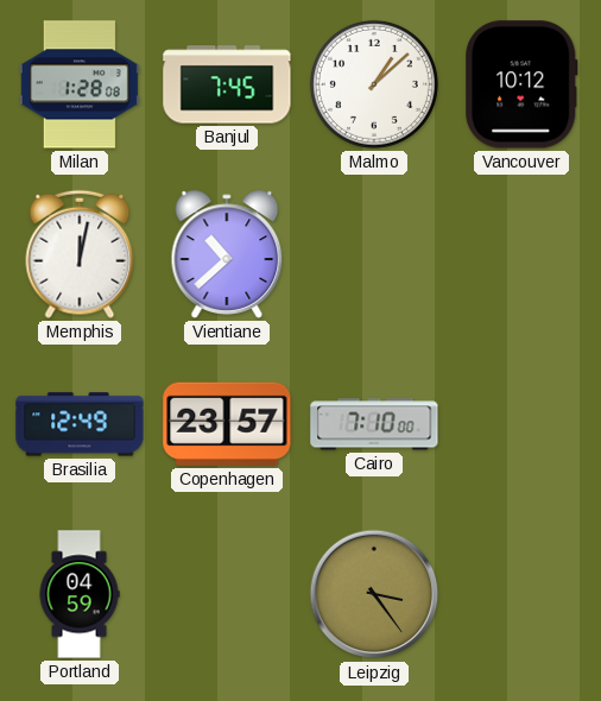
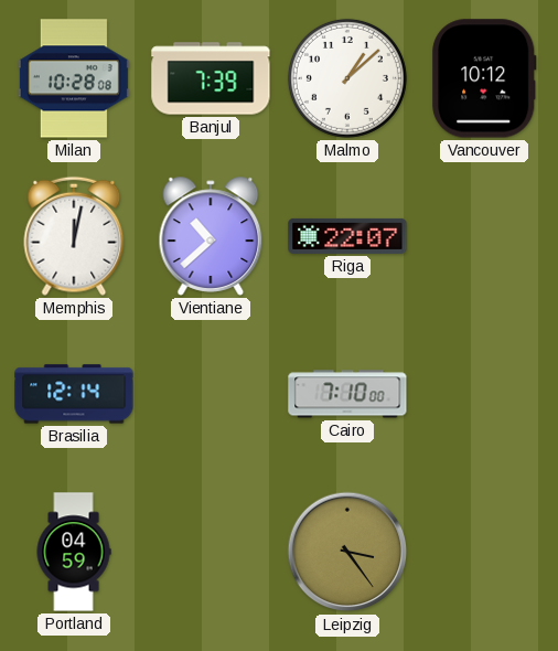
Milan: 1:28 -> 10:28
Banjul: 7:45 -> 7:39
Riga: none -> 22:07
Brasilia: 12:49 -> 12:14
Copenhagen: 23:57 -> none
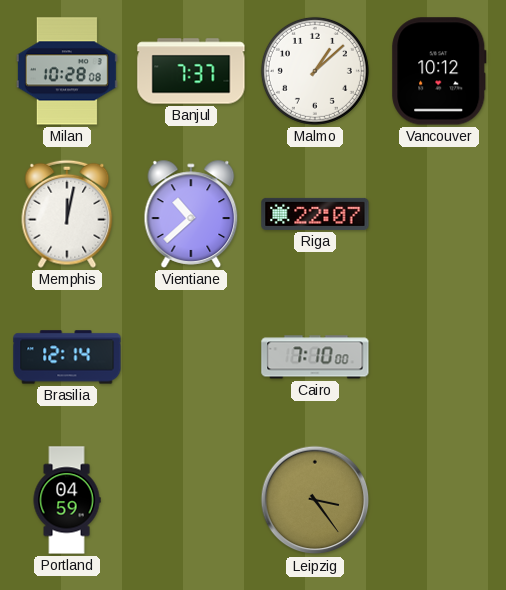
Banjul: 7:39 -> 7:37
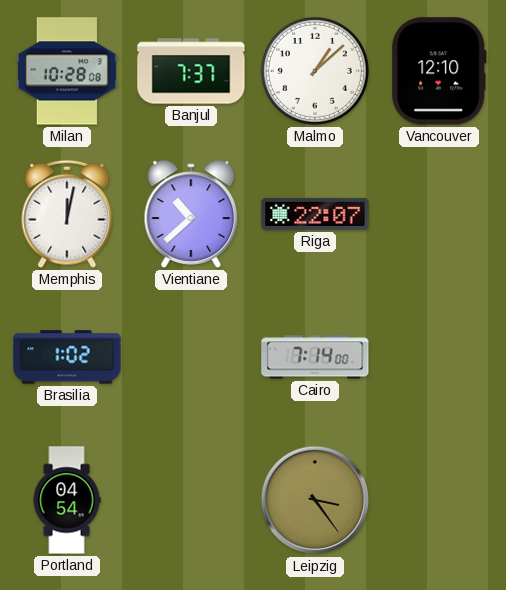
Vancouver: 10:12 -> 12:10
Brasilia: 12:14 -> 1:02
Cairo: 7:10 -> 7:14
Portland: 04:59 -> 04:54
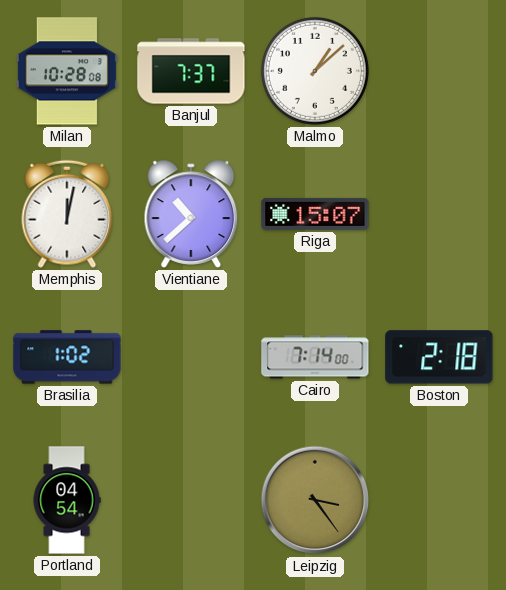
Vancouver: 12:10 -> none
Riga: 22:07 -> 15:07
Boston: none -> 2:18
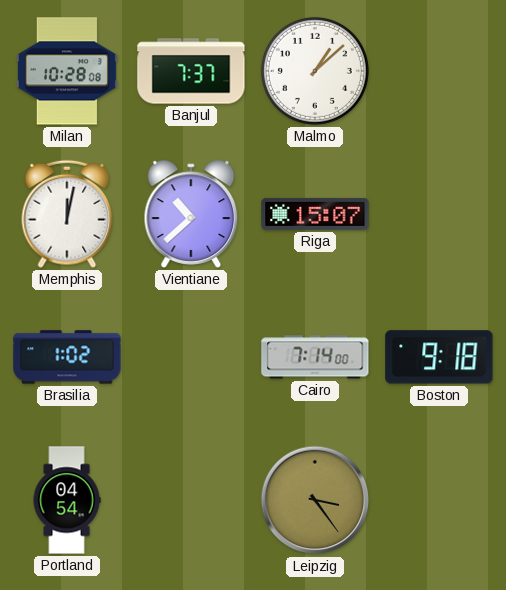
Boston: 2:18 -> 9:18
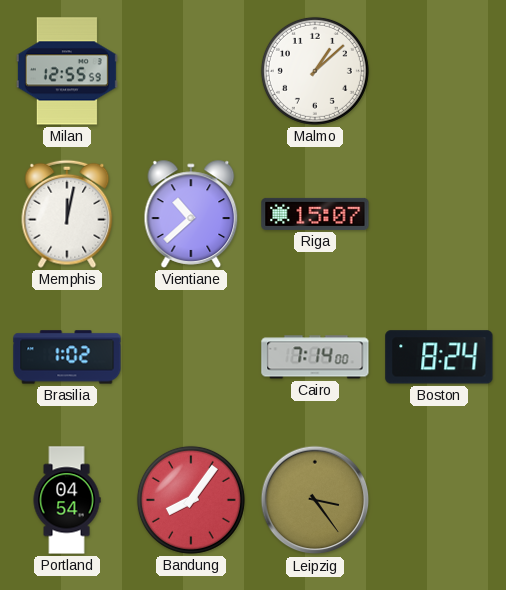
Milan: 10:28 -> 12:55
Banjul: 7:37 -> none
Boston: 9:18 -> 8:24
Bandung: none -> 8:06
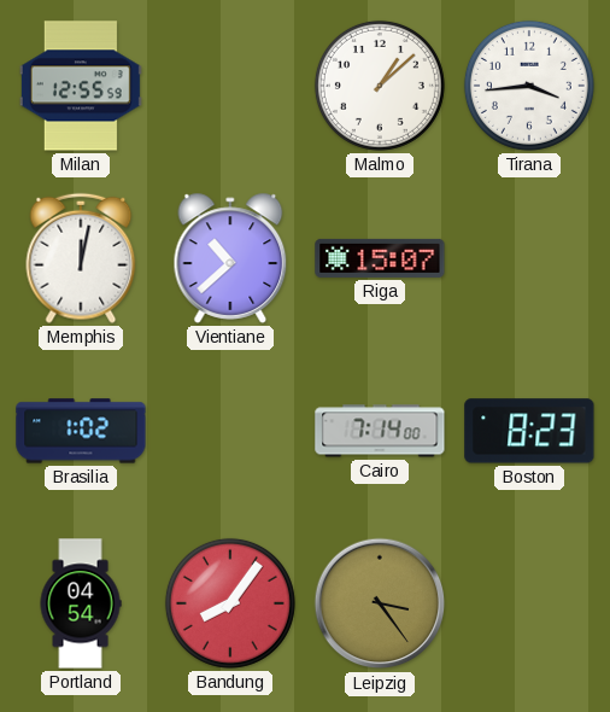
Tirana: none -> 3:44
Boston: 8:24 -> 8:23
